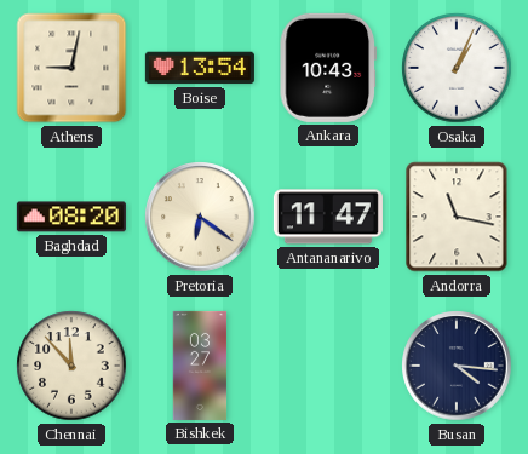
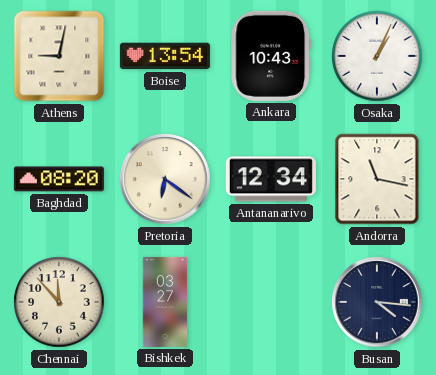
Antananarivo: 11:47 -> 12:34
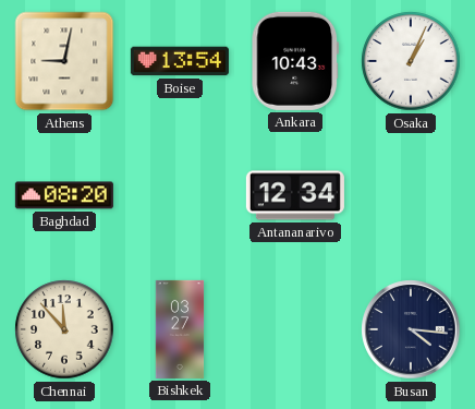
Pretoria: 6:21 -> none
Andorra: 11:17 -> none
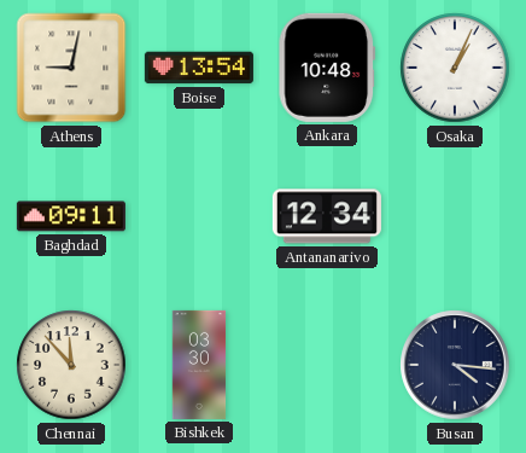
Ankara: 10:43 -> 10:48
Baghdad: 08:20 -> 09:11
Bishkek: 03:27 -> 03:30
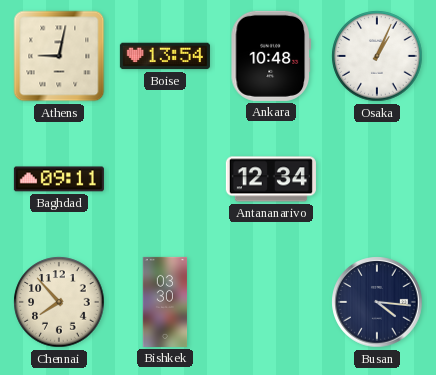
Chennai: 11:53 -> 7:53
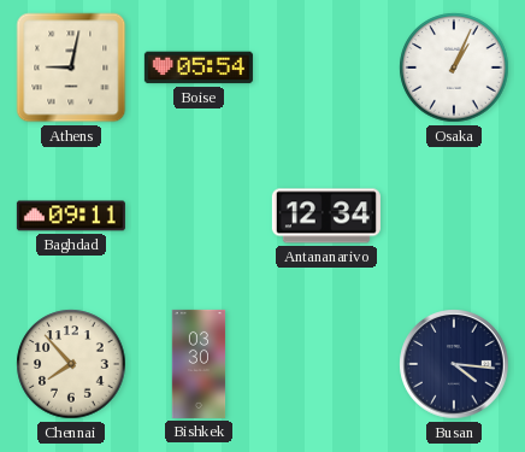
Boise: 13:54 -> 05:54
Ankara: 10:48 -> none
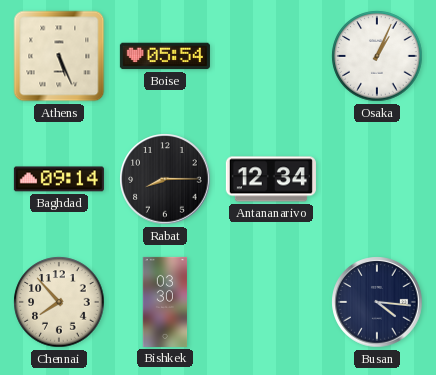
Athens: 9:02 -> 5:26
Baghdad: 09:11 -> 09:14
Rabat: none -> 8:15
